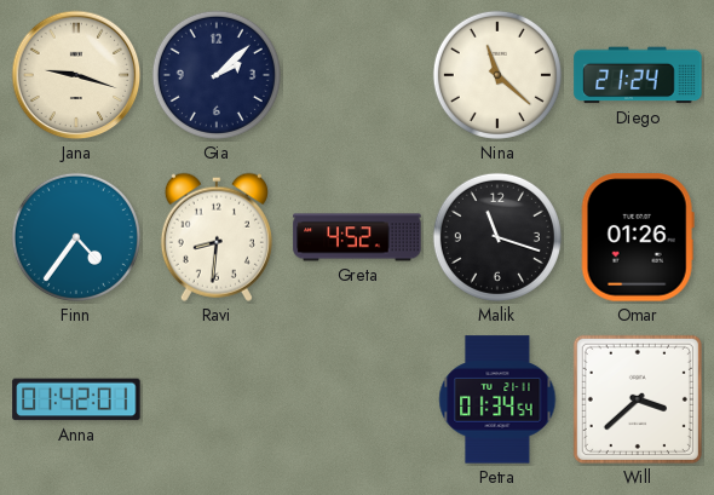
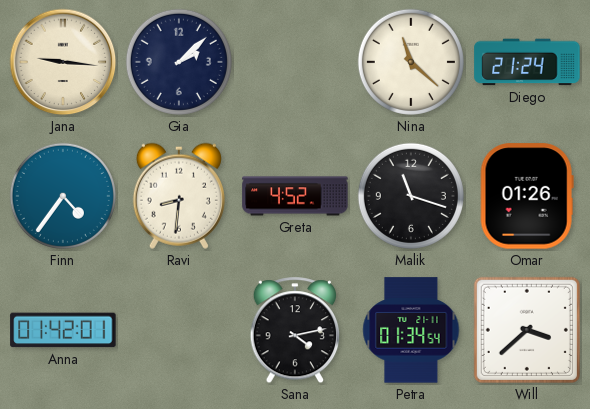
Jana: 9:18 -> 9:16
Sana: none -> 4:13
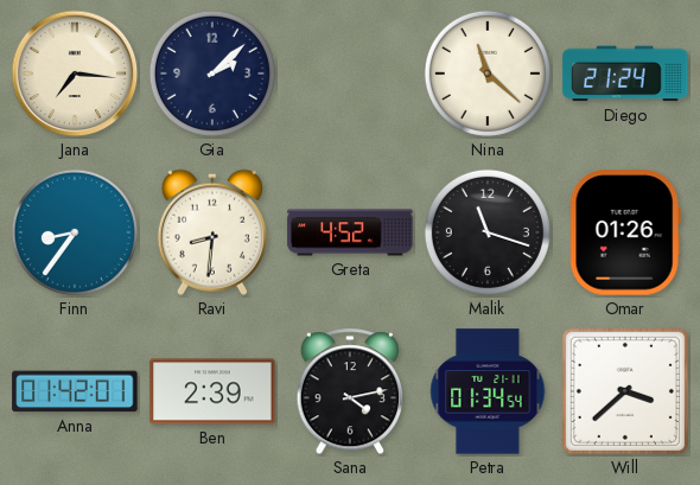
Jana: 9:16 -> 7:16
Finn: 4:36 -> 8:36
Ben: none -> 2:39
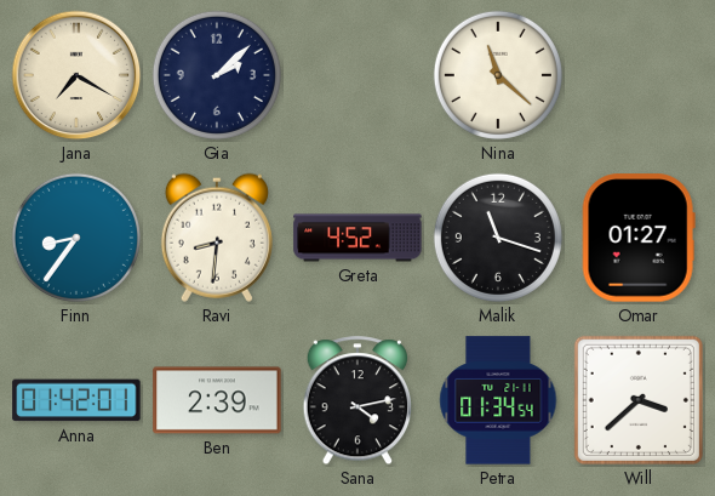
Jana: 7:16 -> 7:20
Diego: 21:24 -> none
Omar: 01:26 -> 01:27
